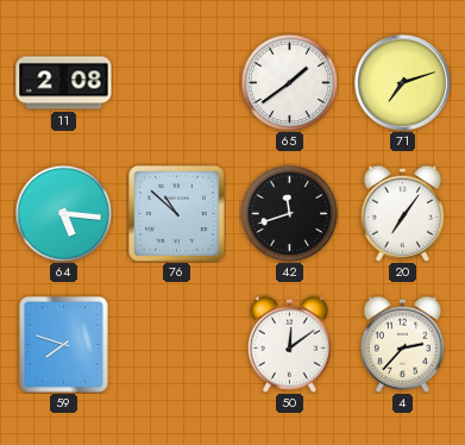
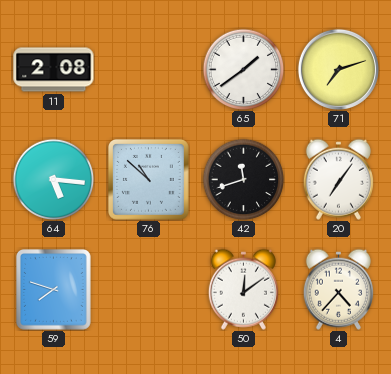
4: 2:37 -> 4:37
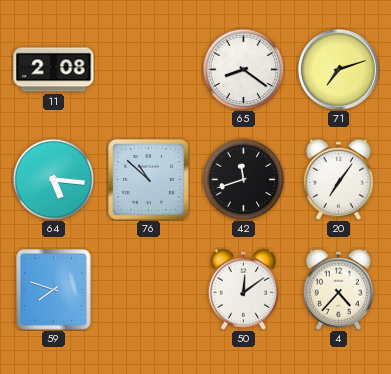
65: 1:39 -> 8:21
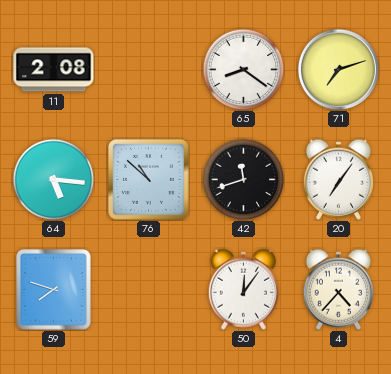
50: 12:09 -> 12:06
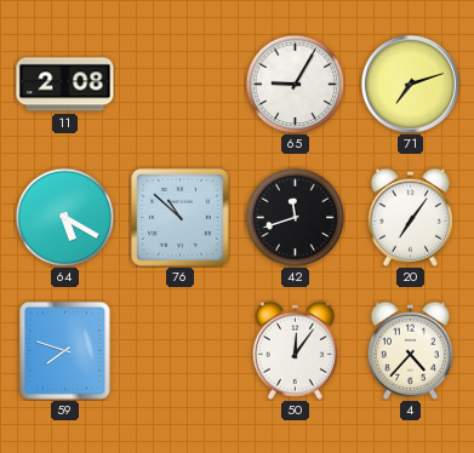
65: 8:21 -> 9:05
64: 5:16 -> 5:20
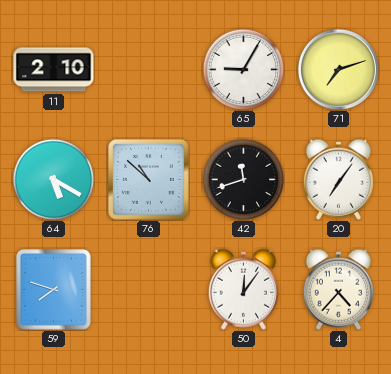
11: 2:08 -> 2:10
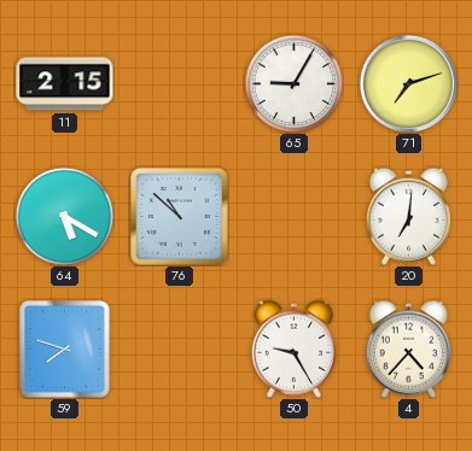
11: 2:10 -> 2:15
42: 11:42 -> none
20: 7:06 -> 7:01
50: 12:06 -> 9:25
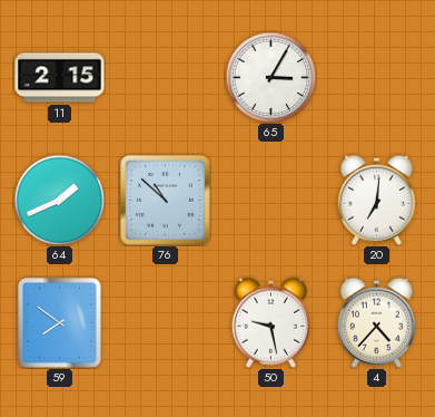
65: 9:05 -> 3:05
71: 7:12 -> none
64: 5:20 -> 1:41
59: 7:48 -> 7:51
50: 9:25 -> 9:28
